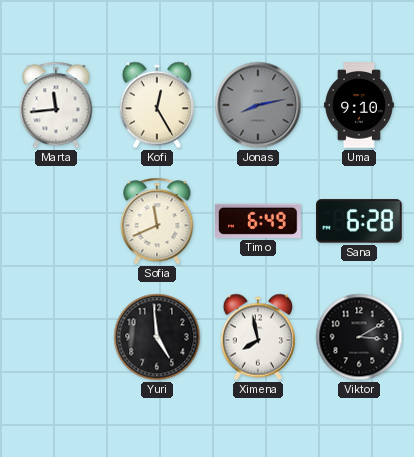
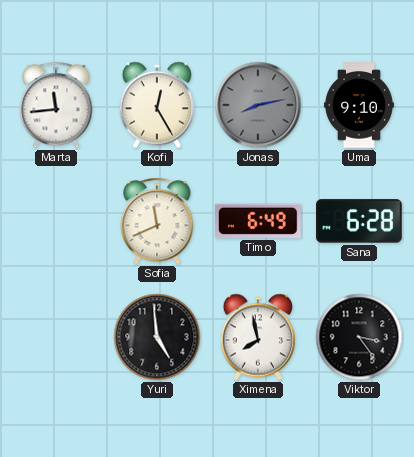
Viktor: 3:10 -> 3:24
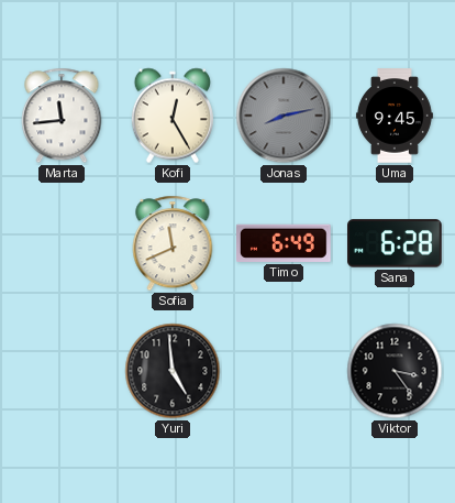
Uma: 9:10 -> 9:45
Ximena: 7:58 -> none
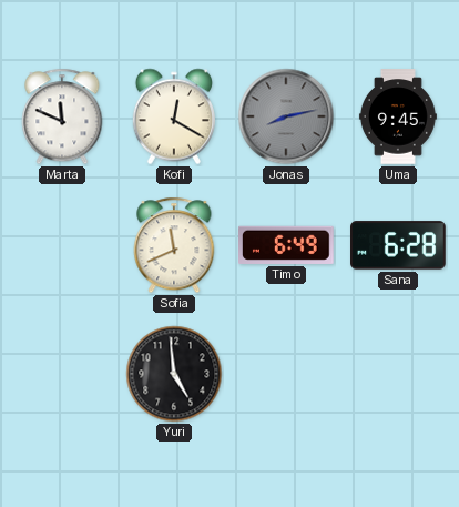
Marta: 11:44 -> 11:49
Kofi: 12:25 -> 12:20
Viktor: 3:24 -> none
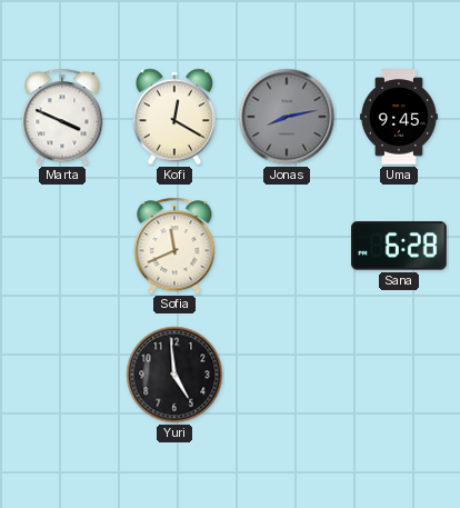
Marta: 11:49 -> 3:49
Timo: 6:49 -> none
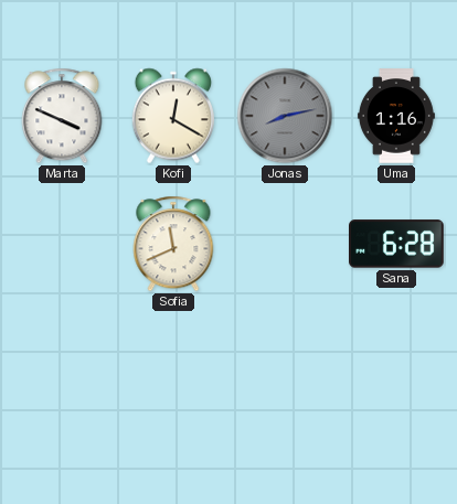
Uma: 9:45 -> 1:16
Yuri: 4:59 -> none
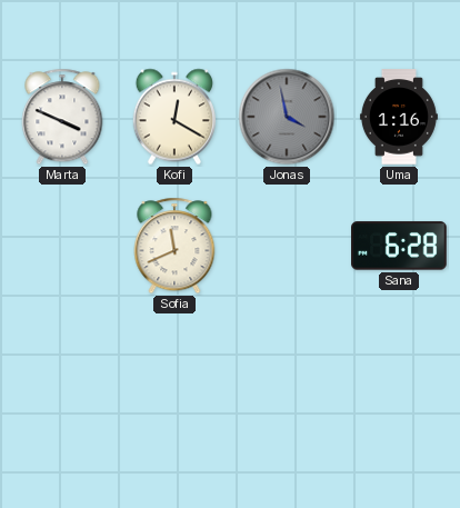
Jonas: 8:13 -> 3:58
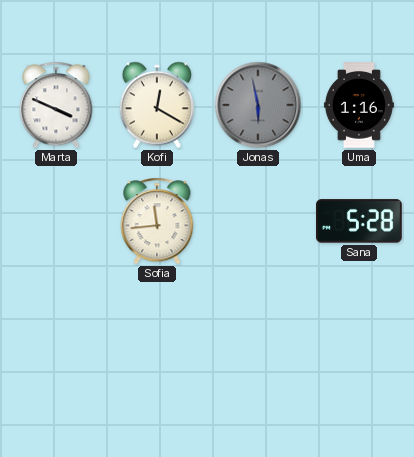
Jonas: 3:58 -> 5:58
Sofia: 11:41 -> 11:44
Sana: 6:28 -> 5:28
